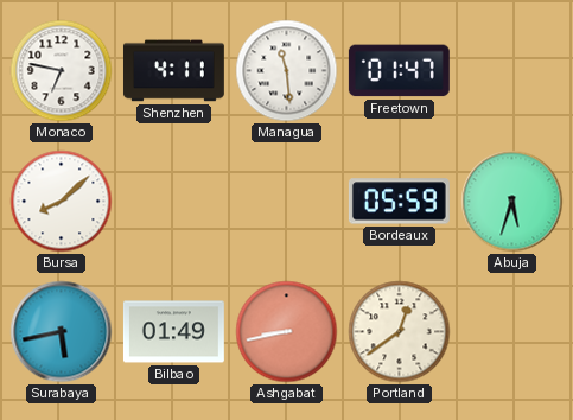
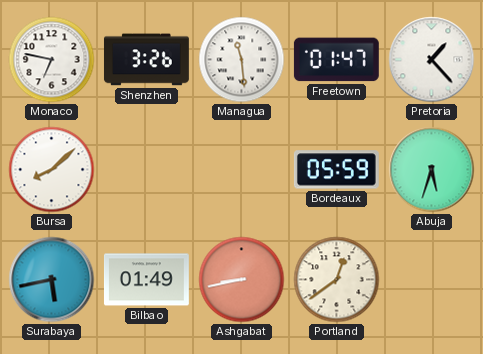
Shenzhen: 4:11 -> 3:26
Pretoria: none -> 1:23
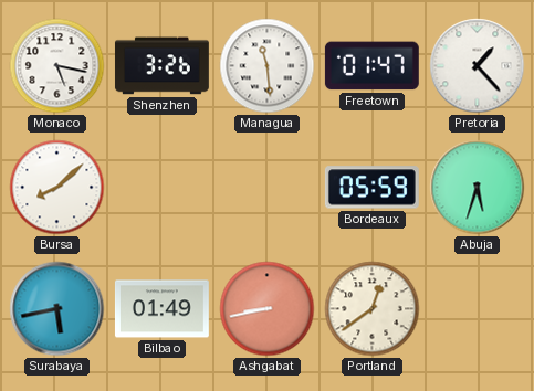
Monaco: 6:47 -> 5:17
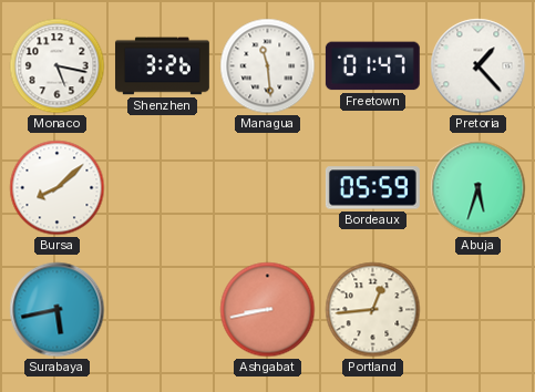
Bilbao: 01:49 -> none
Portland: 12:39 -> 12:44
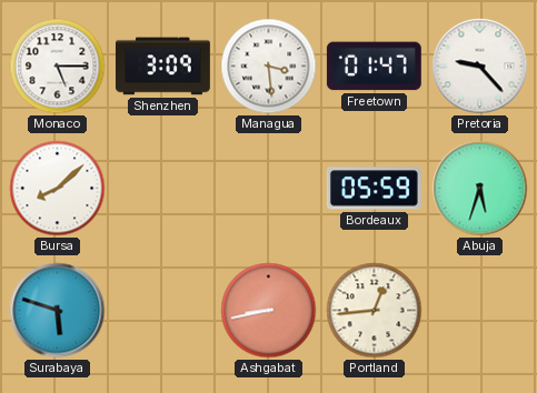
Monaco: 5:17 -> 5:15
Shenzhen: 3:26 -> 3:09
Managua: 11:29 -> 3:29
Pretoria: 1:23 -> 9:23
Surabaya: 5:43 -> 5:48
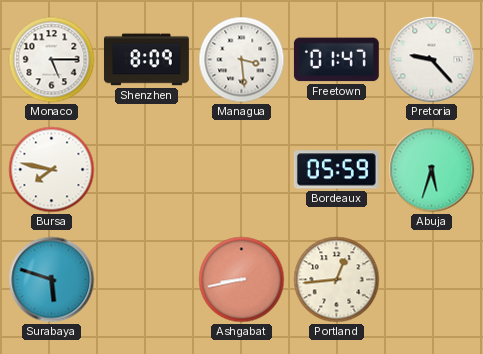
Shenzhen: 3:09 -> 8:09
Bursa: 8:08 -> 7:47
